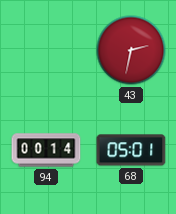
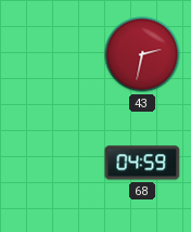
94: 00:14 -> none
68: 05:01 -> 04:59
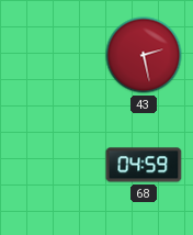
43: 2:32 -> 2:28
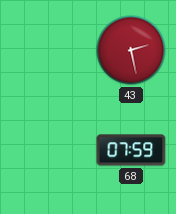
68: 04:59 -> 07:59
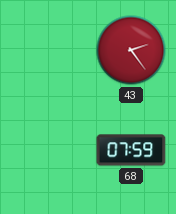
43: 2:28 -> 2:24
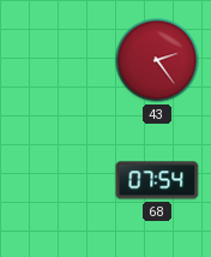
68: 07:59 -> 07:54
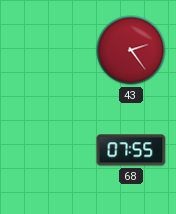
68: 07:54 -> 07:55
